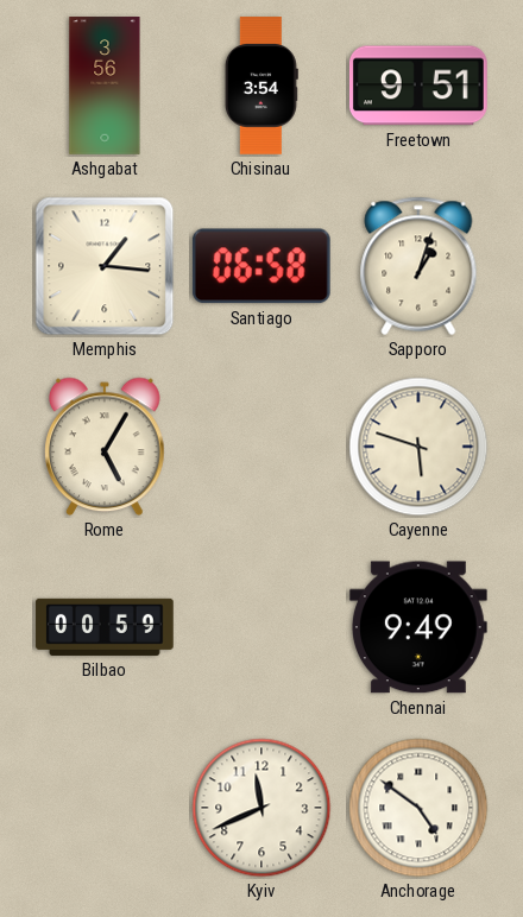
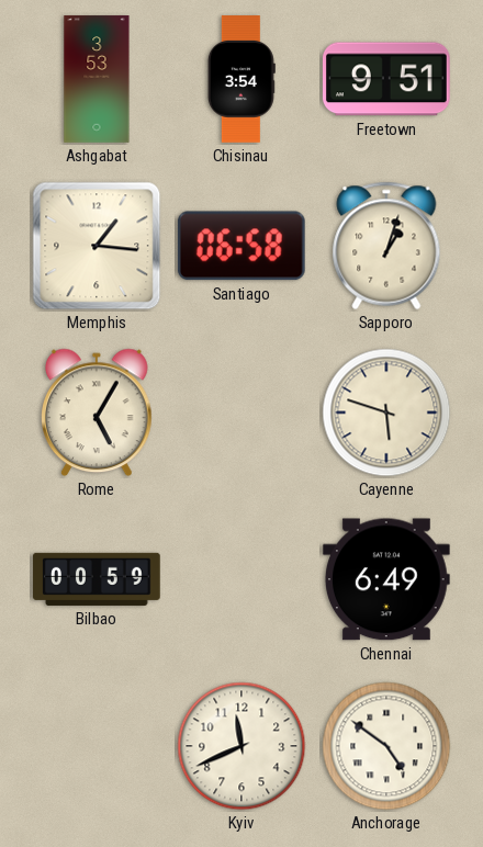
Ashgabat: 3:56 -> 3:53
Chennai: 9:49 -> 6:49
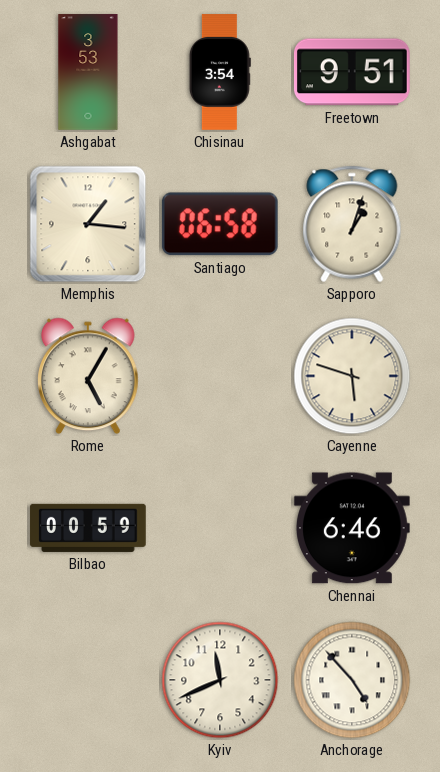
Chennai: 6:49 -> 6:46
Anchorage: 4:51 -> 4:53
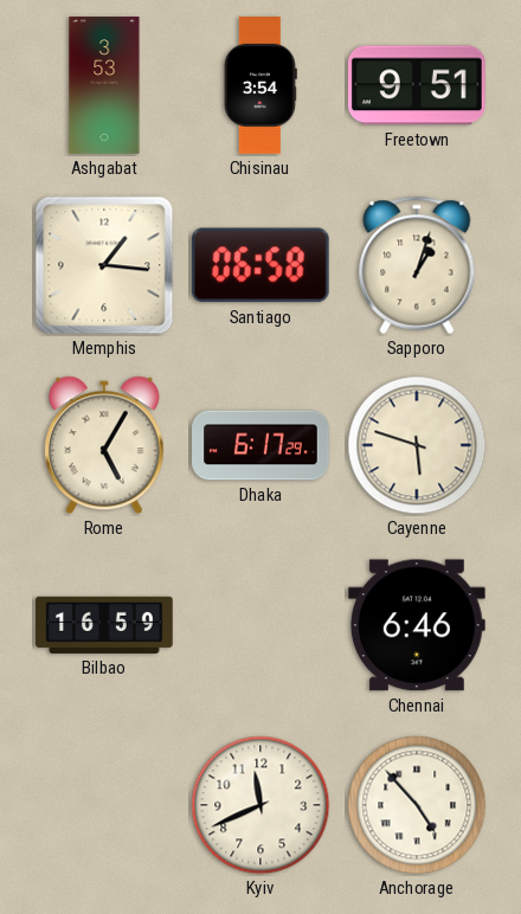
Dhaka: none -> 6:17
Bilbao: 00:59 -> 16:59
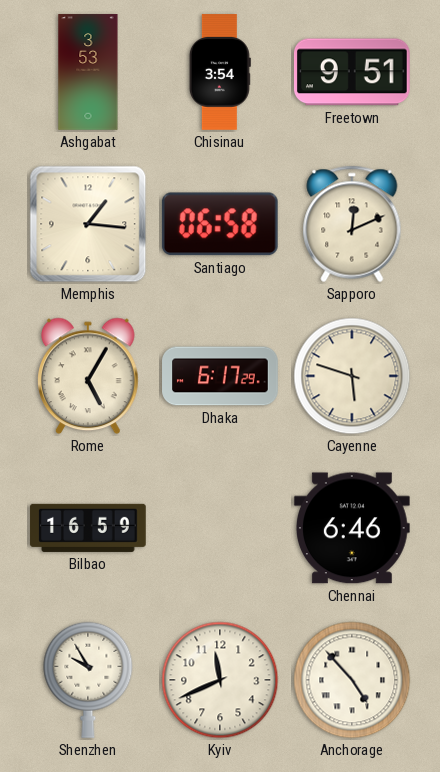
Sapporo: 1:03 -> 12:11
Shenzhen: none -> 9:55
